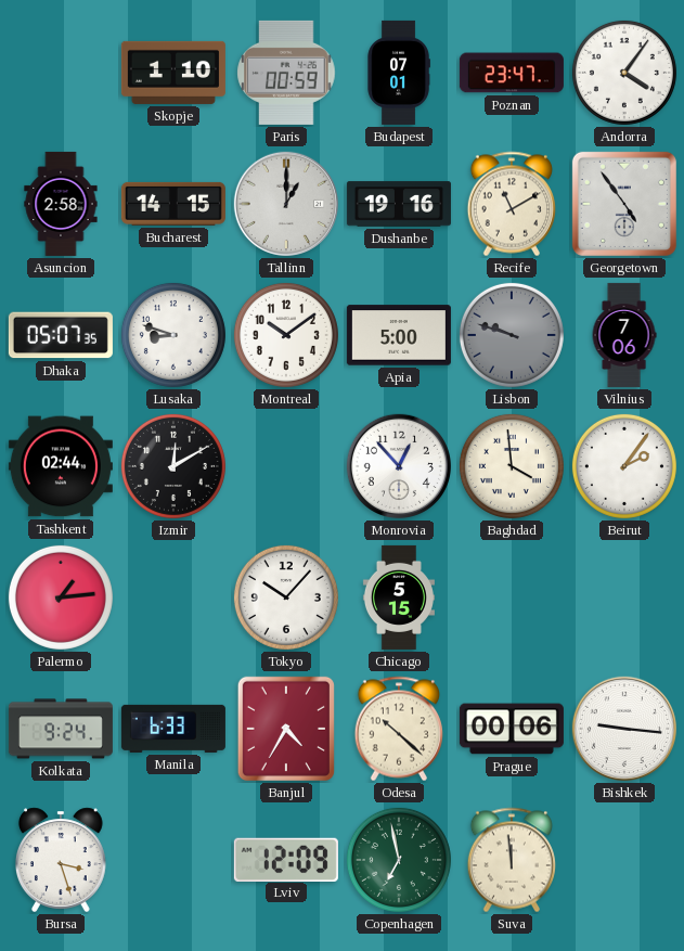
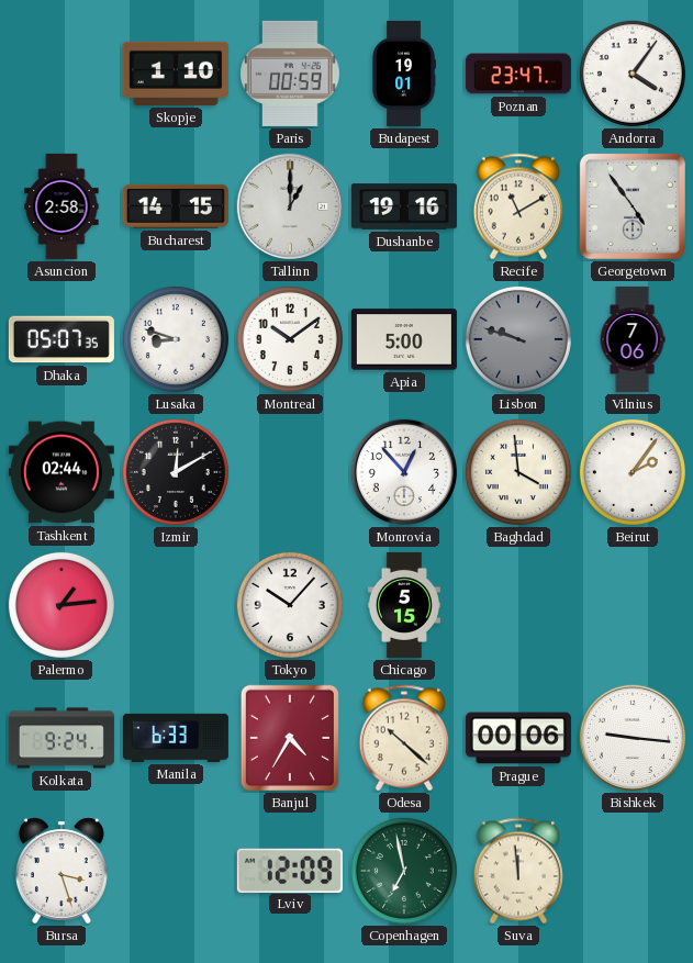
Budapest: 07:01 -> 19:01
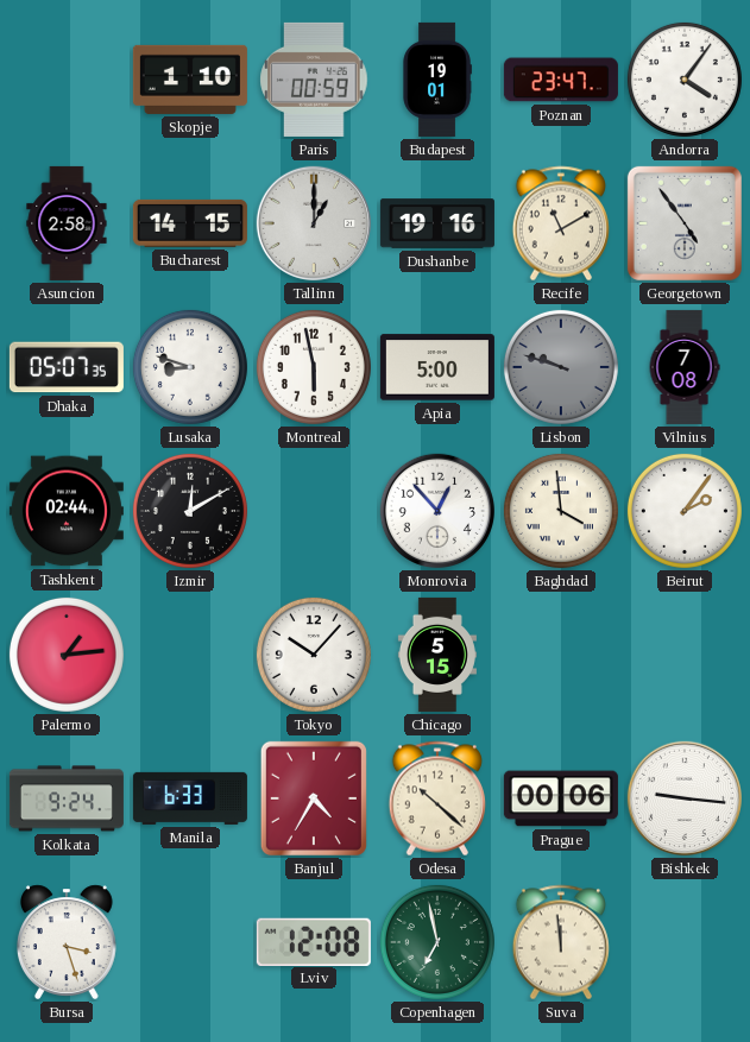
Montreal: 10:09 -> 5:58
Vilnius: 7:06 -> 7:08
Lviv: 12:09 -> 12:08
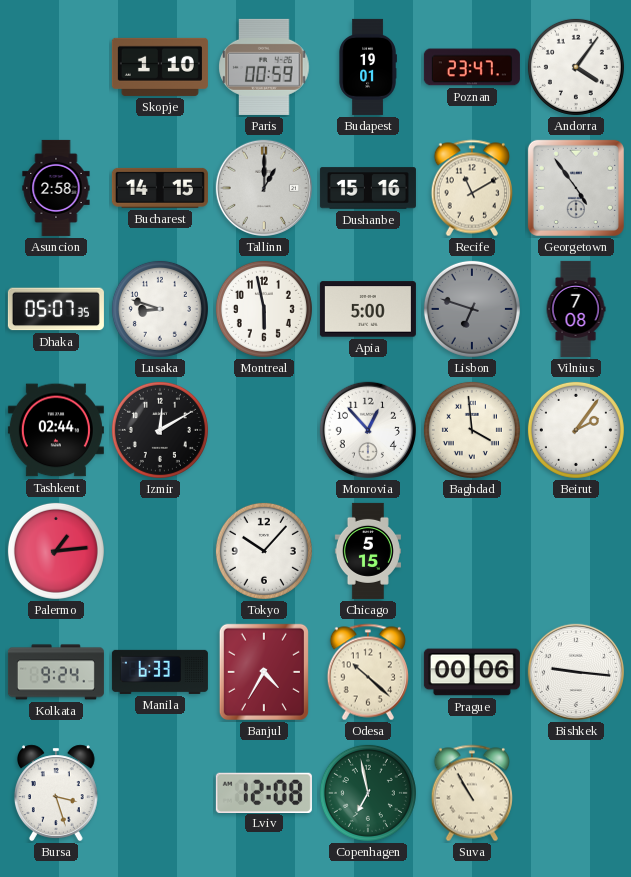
Dushanbe: 19:16 -> 15:16
Lisbon: 9:48 -> 6:48
Suva: 11:59 -> 10:55
